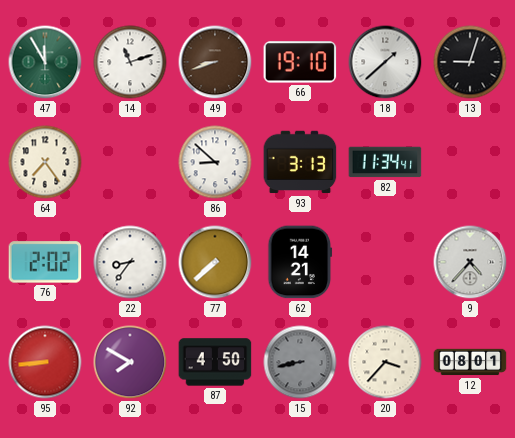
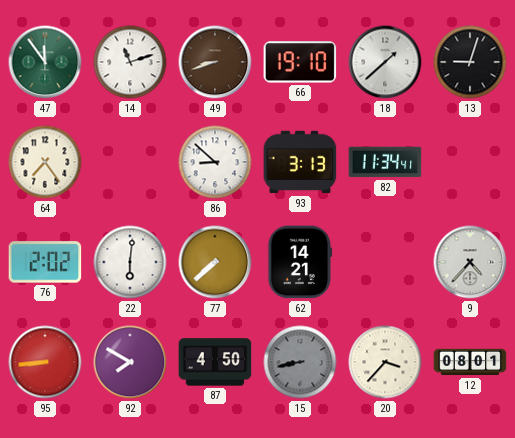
47: 11:55 -> 11:54
22: 8:36 -> 6:01
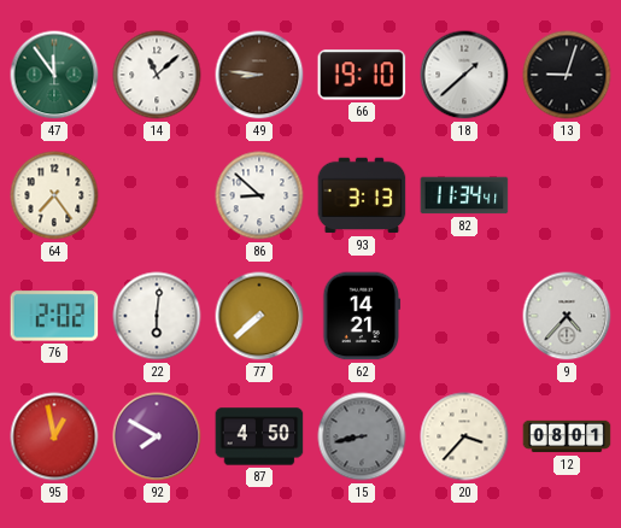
14: 11:12 -> 11:08
49: 8:42 -> 8:46
95: 8:44 -> 12:58
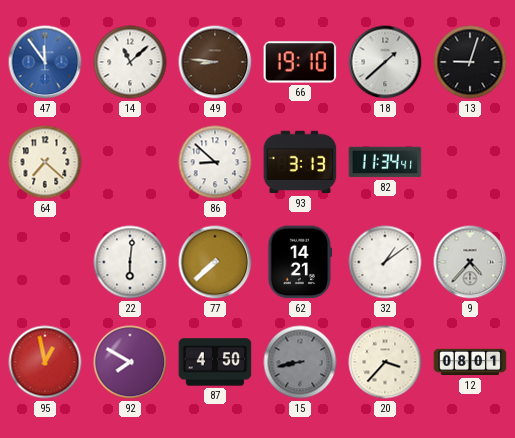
47 dial: green -> blue
64: 7:24 -> 7:22
76: 2:02 -> none
32: none -> 1:09
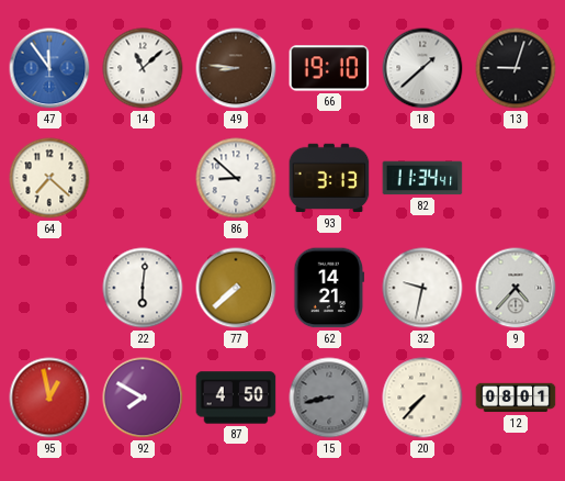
32: 1:09 -> 9:32
20: 3:37 -> 7:37
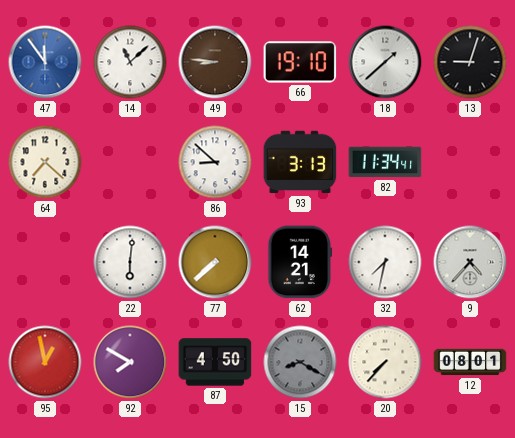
32: 9:32 -> 7:32
15: 8:43 -> 8:20
